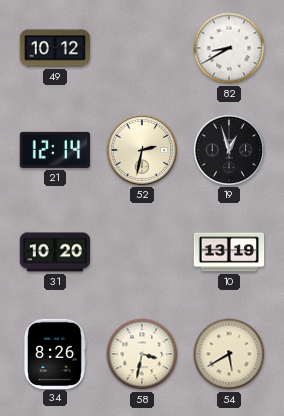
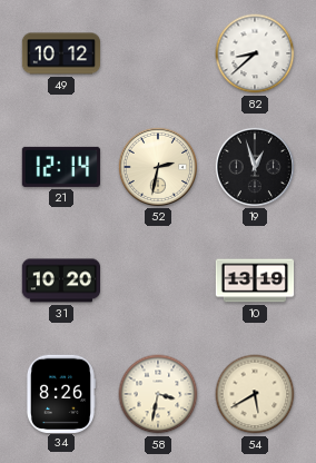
82: 8:40 -> 8:38
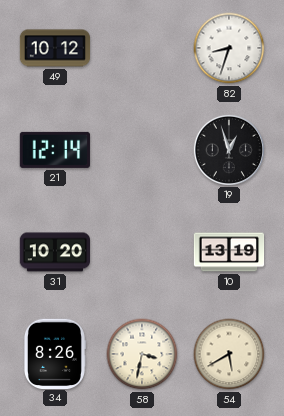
82: 8:38 -> 8:33
52: 2:32 -> none
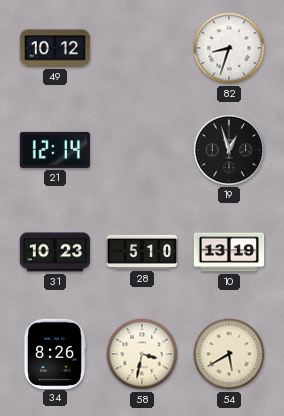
31: 10:20 -> 10:23
28: none -> 5:10
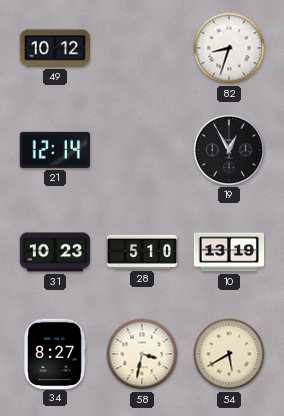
19: 12:57 -> 12:55
34: 8:26 -> 8:27
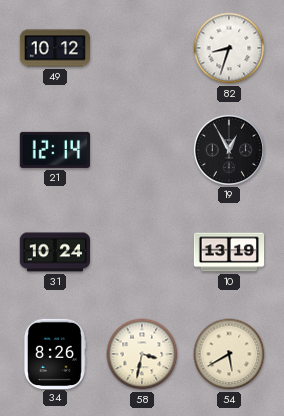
31: 10:23 -> 10:24
28: 5:10 -> none
34: 8:27 -> 8:26
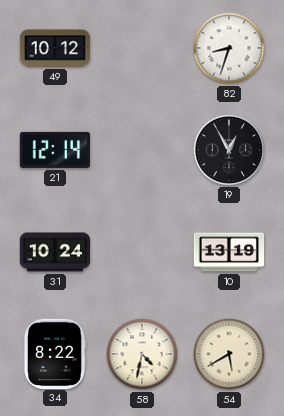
34: 8:26 -> 8:22
58: 3:32 -> 4:32
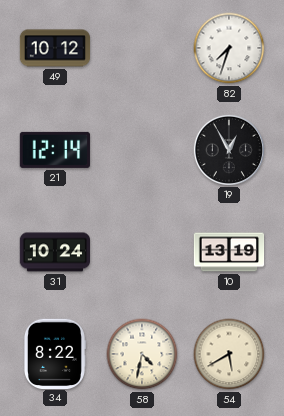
82: 8:33 -> 7:33
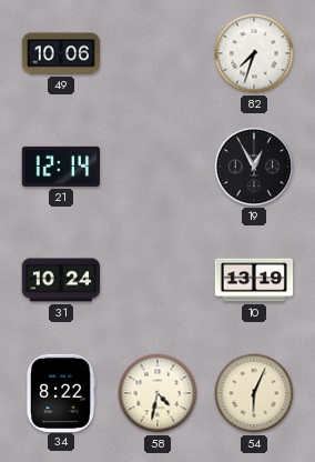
49: 10:12 -> 10:06
54: 5:40 -> 6:04
